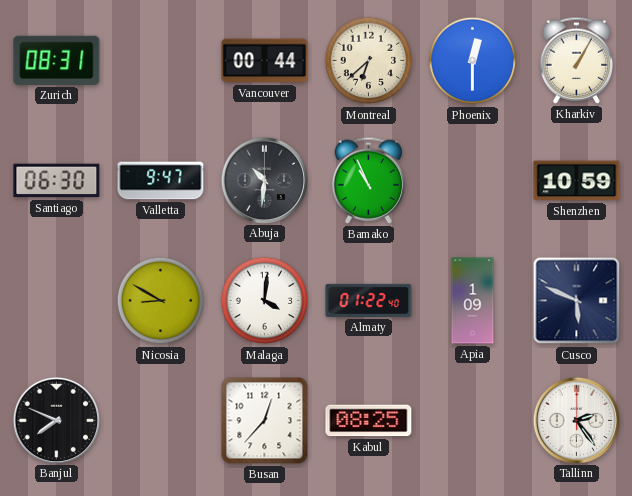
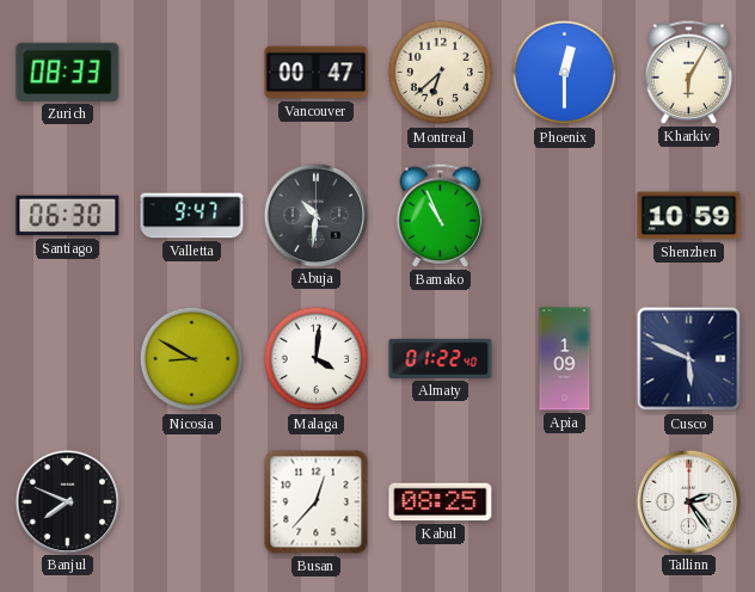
Zurich: 08:31 -> 08:33
Vancouver: 00:44 -> 00:47
Kharkiv: 1:05 -> 6:05
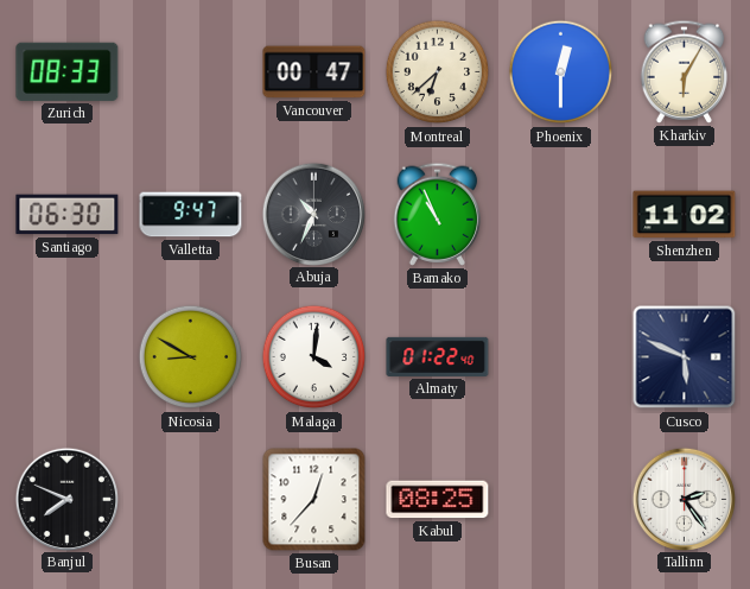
Abuja: 10:31 -> 10:34
Shenzhen: 10:59 -> 11:02
Apia: 1:09 -> none
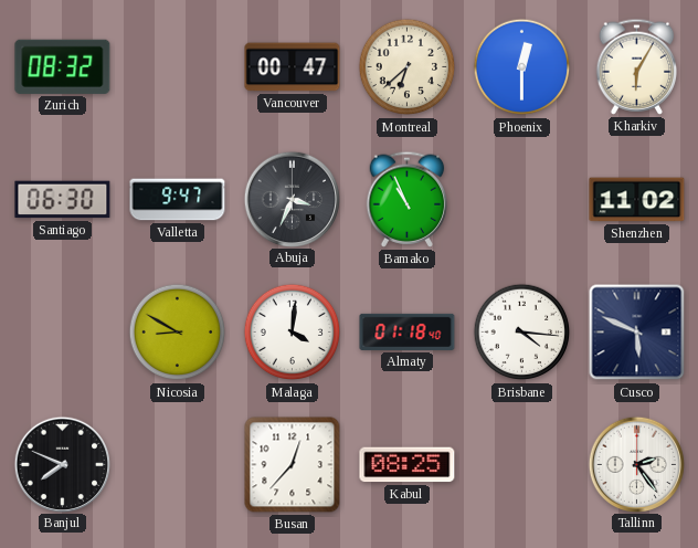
Zurich: 08:33 -> 08:32
Abuja: 10:34 -> 3:34
Almaty: 01:22 -> 01:18
Brisbane: none -> 4:16
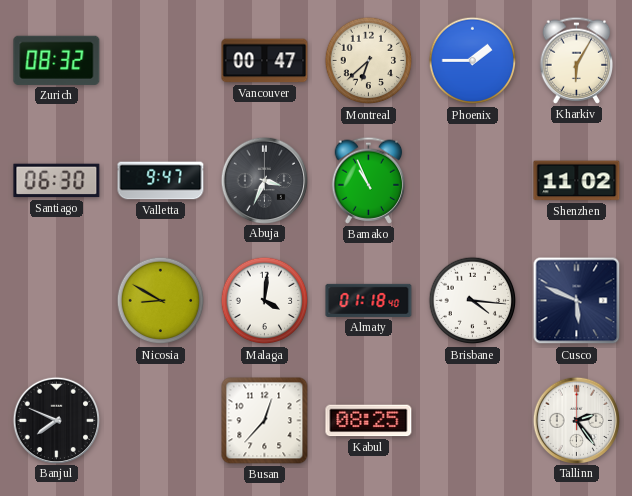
Phoenix: 12:30 -> 1:45
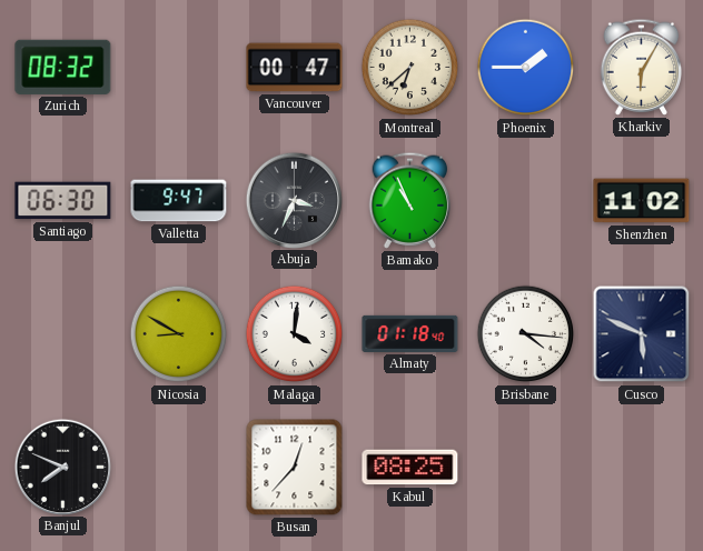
Tallinn: 2:24 -> none
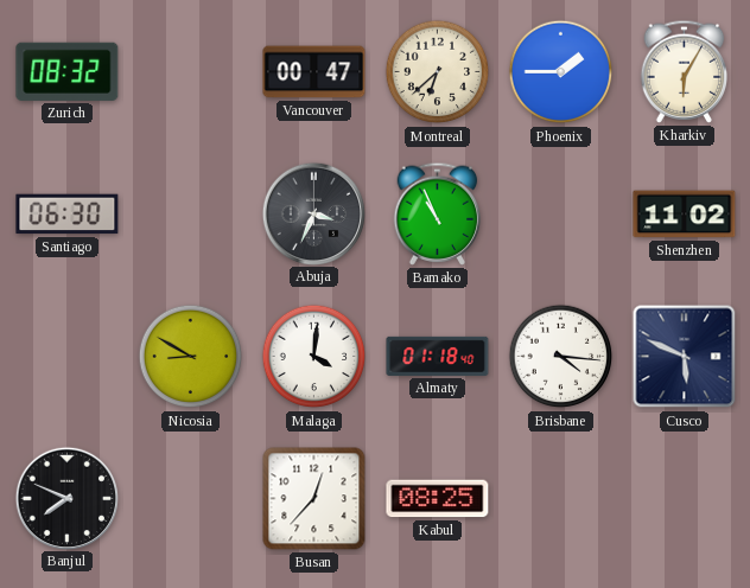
Valletta: 9:47 -> none
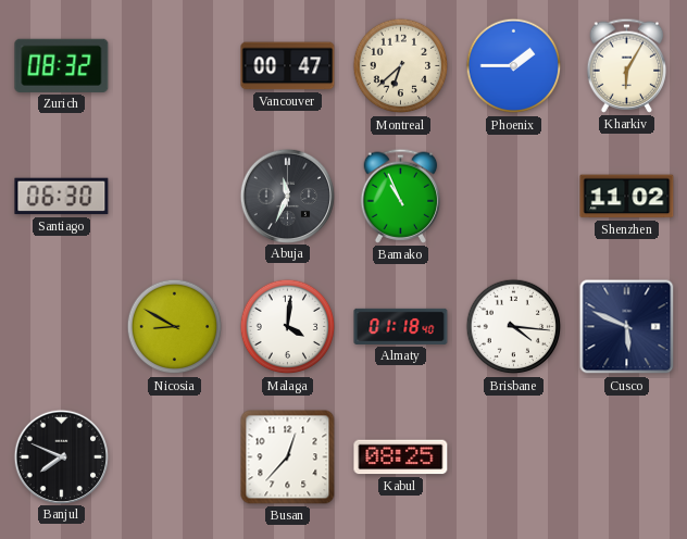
Abuja: 3:34 -> 11:34
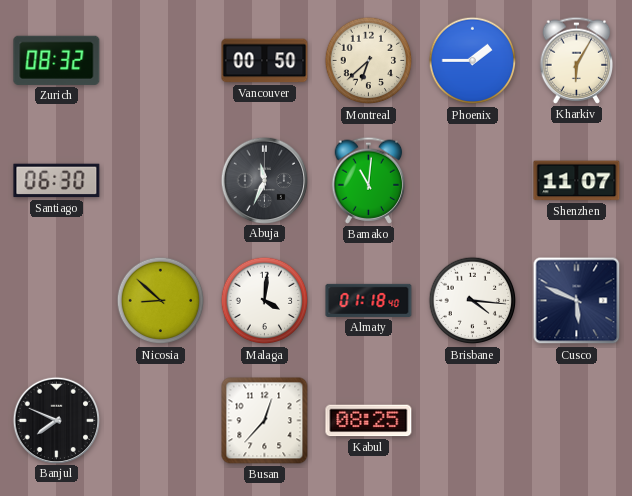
Vancouver: 00:47 -> 00:50
Bamako: 10:56 -> 11:01
Shenzhen: 11:02 -> 11:07
Nicosia: 8:50 -> 8:52
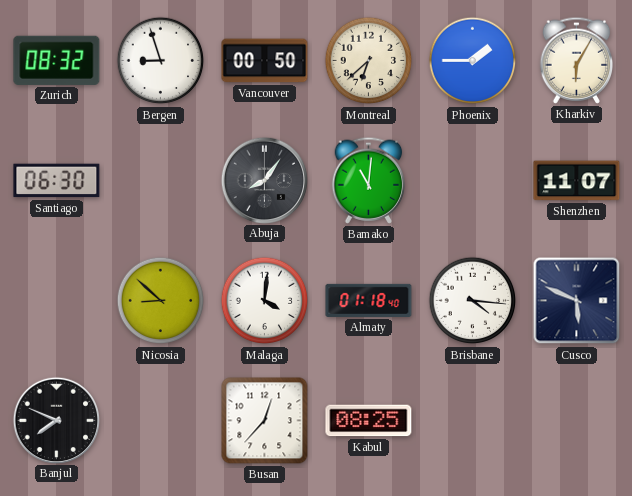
Bergen: none -> 8:57
Abuja: 11:34 -> 8:06
